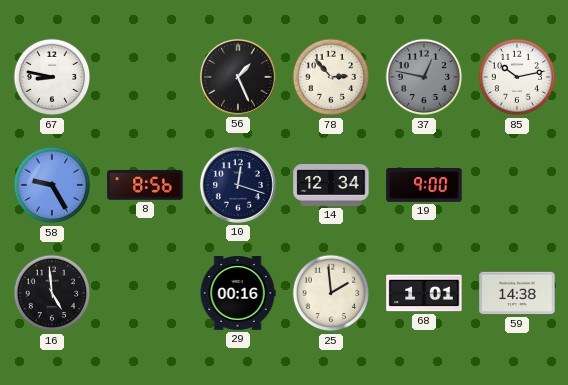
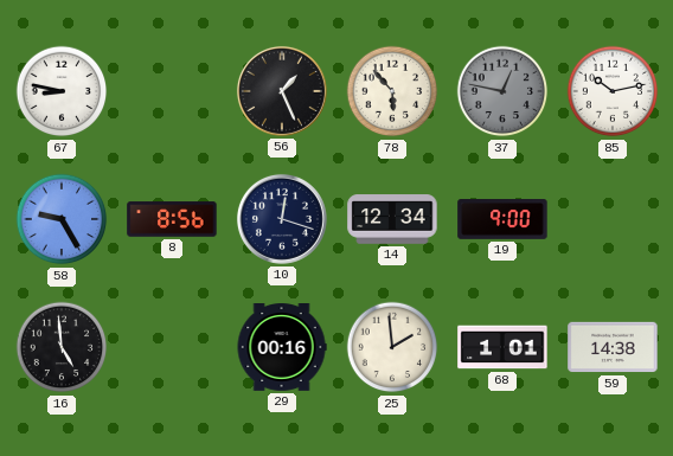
78: 2:53 -> 5:53
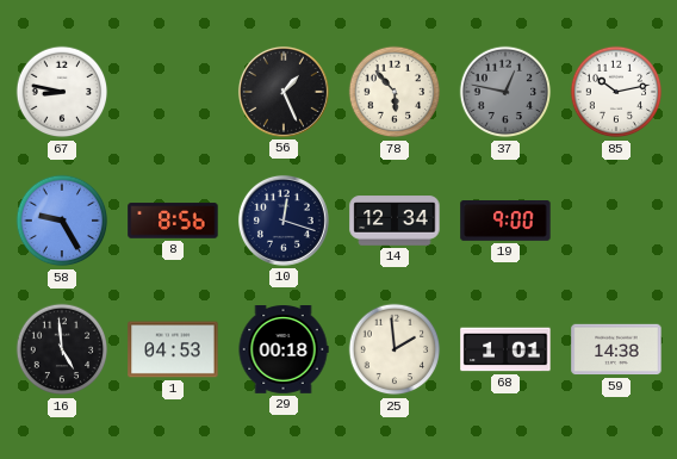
1: none -> 04:53
29: 00:16 -> 00:18
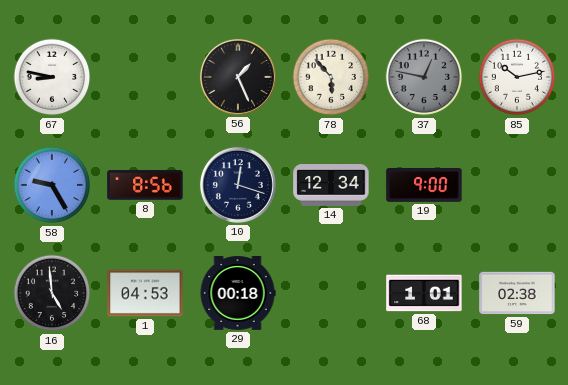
25: 1:59 -> none
59: 14:38 -> 02:38
